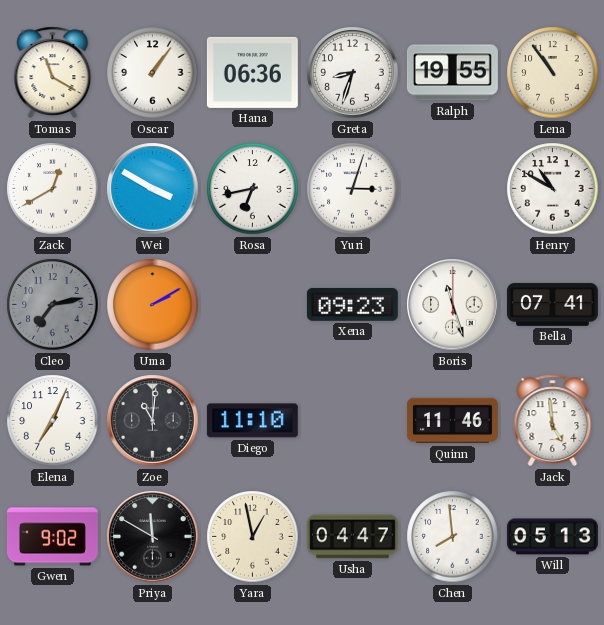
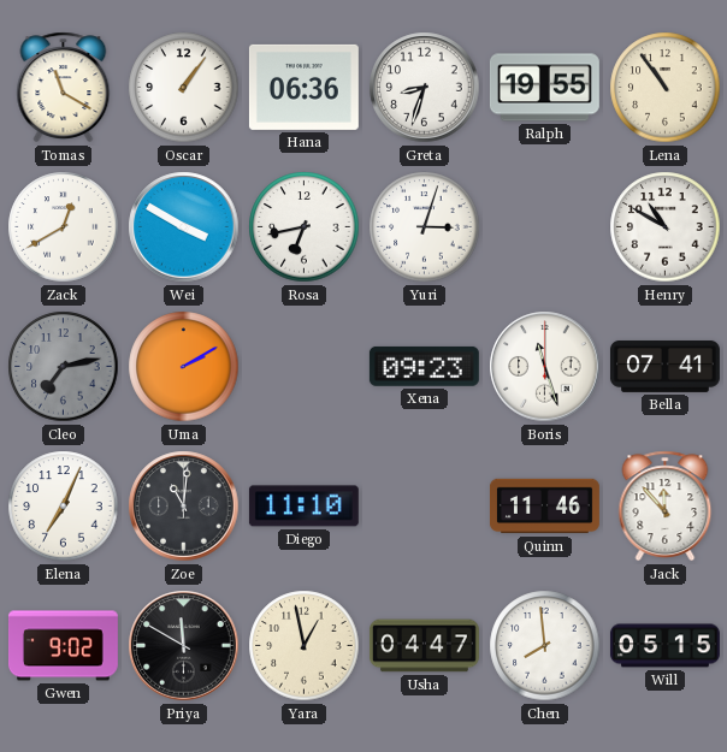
Jack: 4:59 -> 11:53
Will: 05:13 -> 05:15
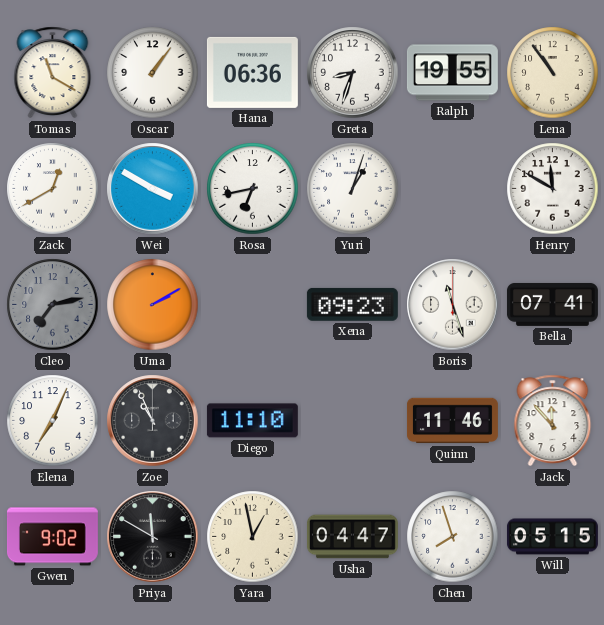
Yuri: 3:03 -> 1:03
Henry: 10:50 -> 11:50
Zoe: 11:01 -> 10:56
Chen: 7:59 -> 7:57
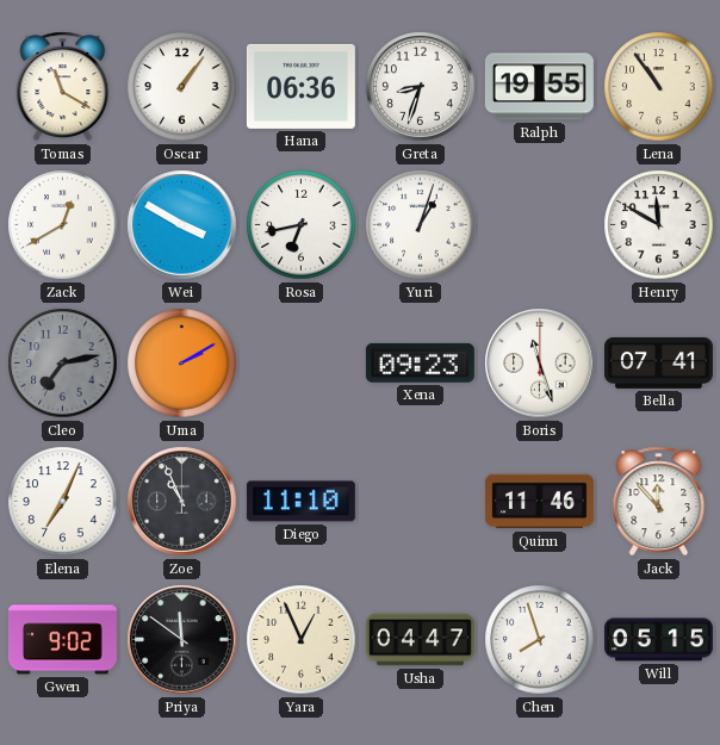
Priya: 11:50 -> 11:51
Yara: 12:58 -> 12:56
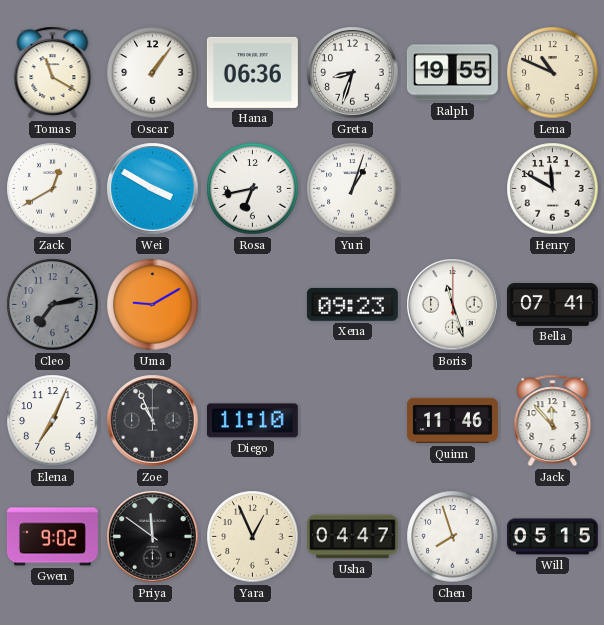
Lena: 10:54 -> 10:49
Uma: 2:10 -> 9:10
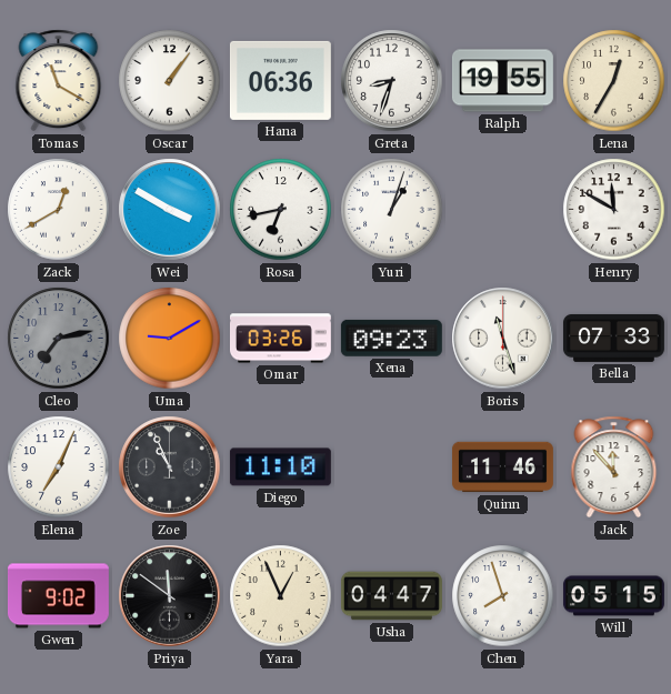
Lena: 10:49 -> 12:35
Omar: none -> 03:26
Bella: 07:41 -> 07:33
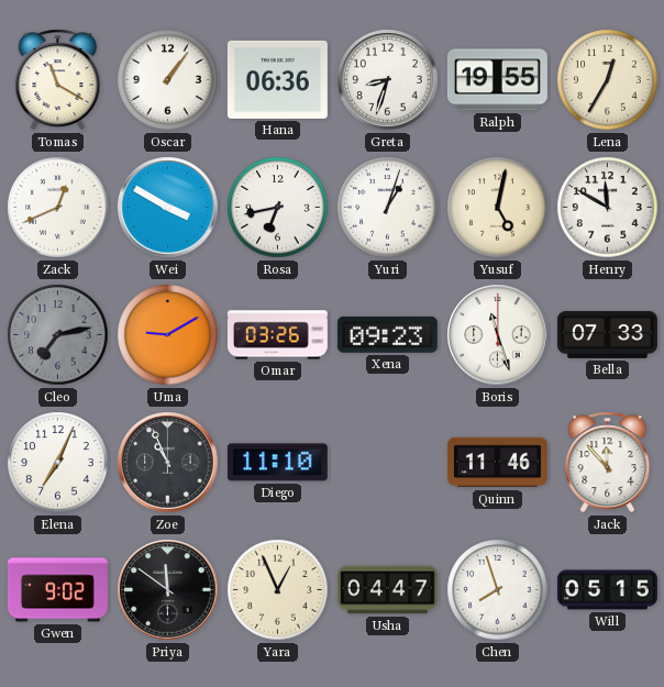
Zack: 12:40 -> 12:41
Yusuf: none -> 5:02
